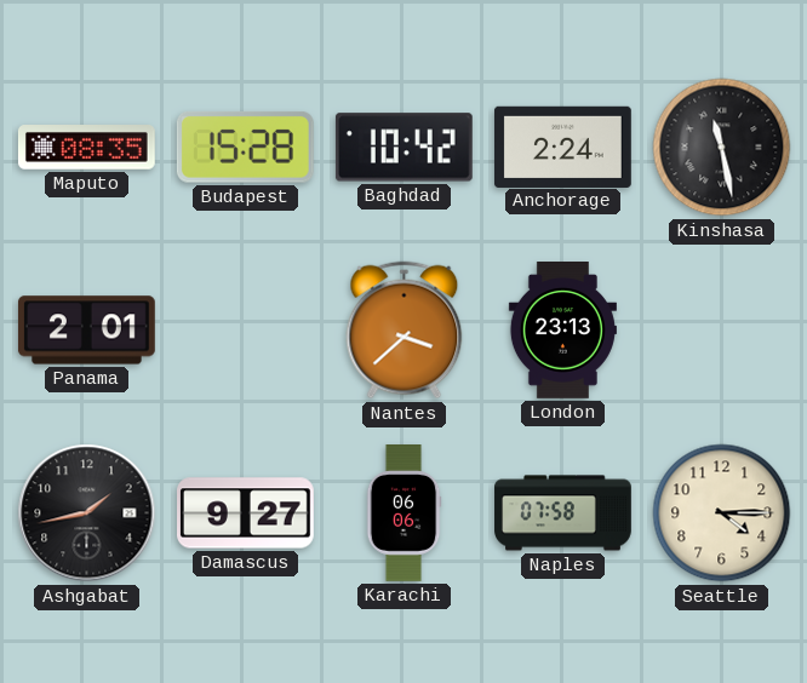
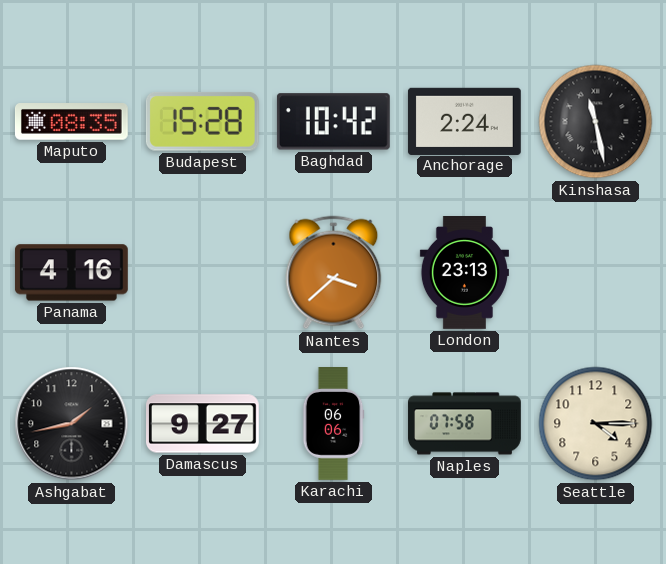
Panama: 2:01 -> 4:16
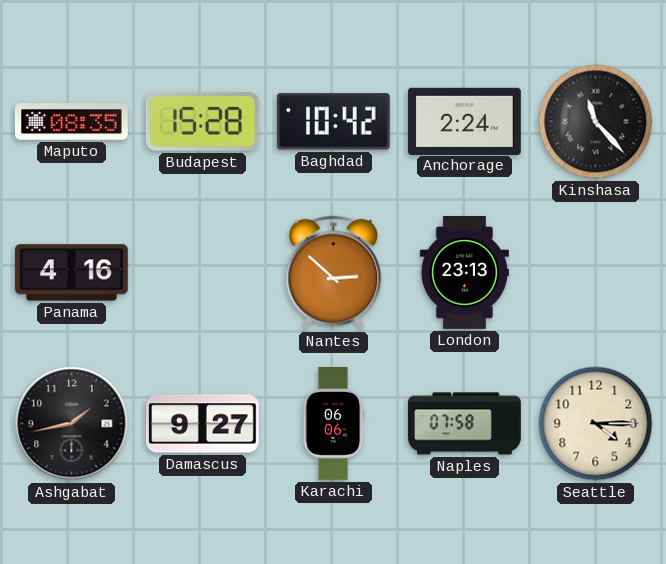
Kinshasa: 11:28 -> 11:23
Nantes: 3:38 -> 2:52
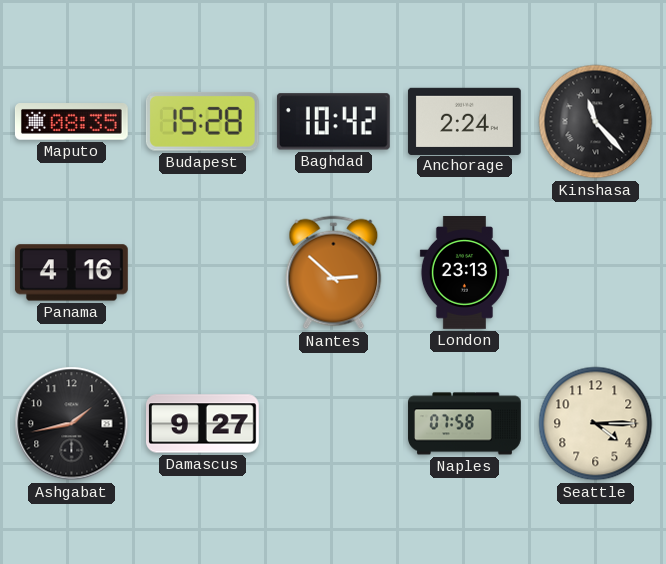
Karachi: 06:06 -> none
